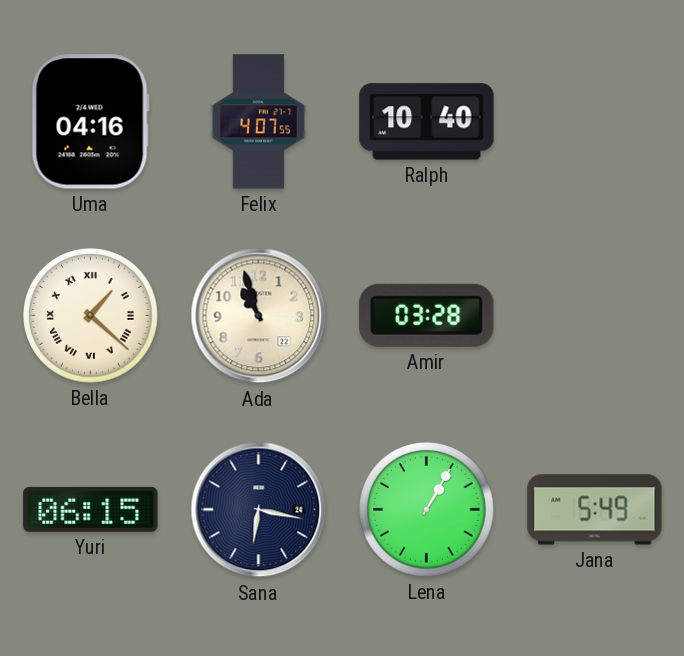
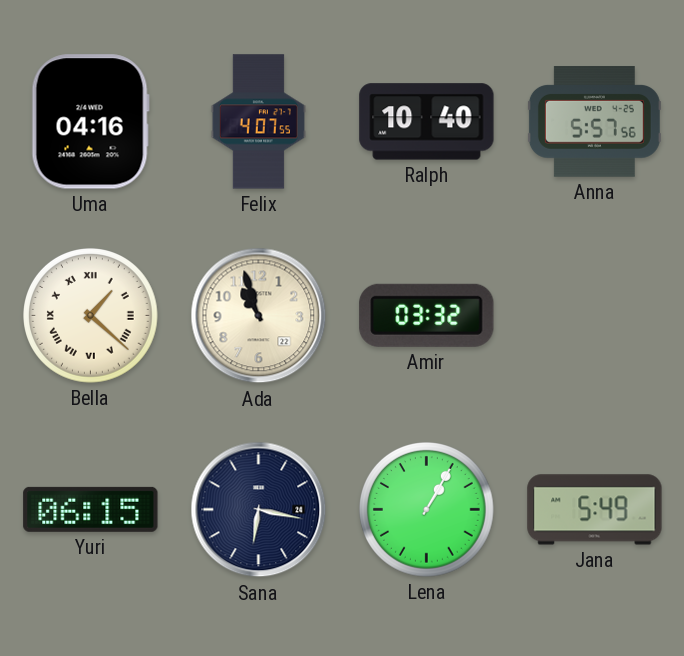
Anna: none -> 5:57
Amir: 03:28 -> 03:32
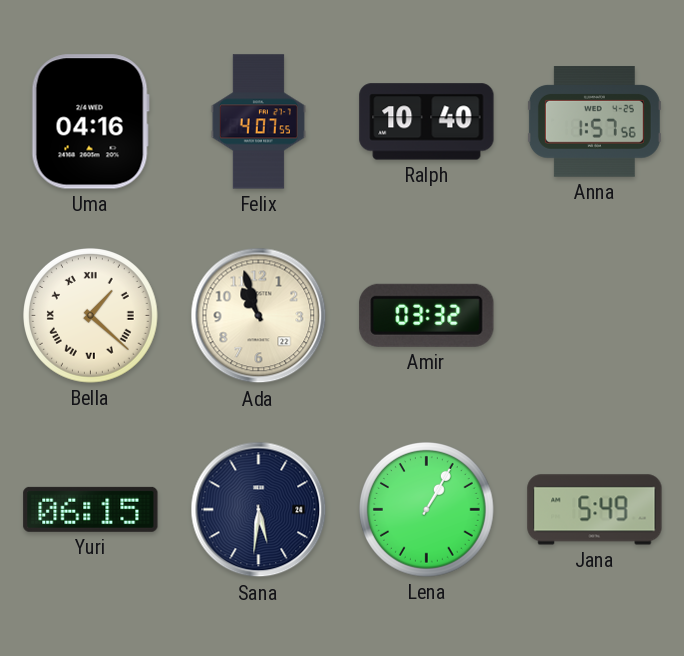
Anna: 5:57 -> 1:57
Sana: 6:17 -> 5:31
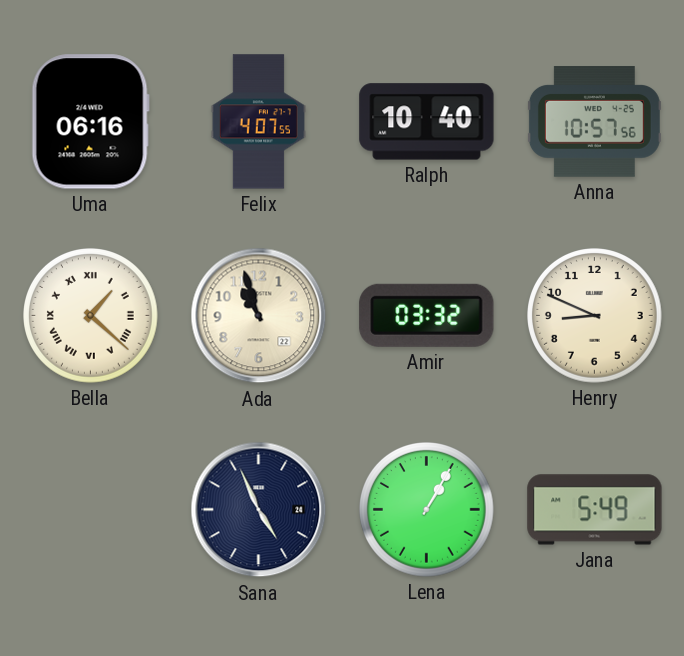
Uma: 04:16 -> 06:16
Anna: 1:57 -> 10:57
Henry: none -> 8:49
Yuri: 06:15 -> none
Sana: 5:31 -> 4:56
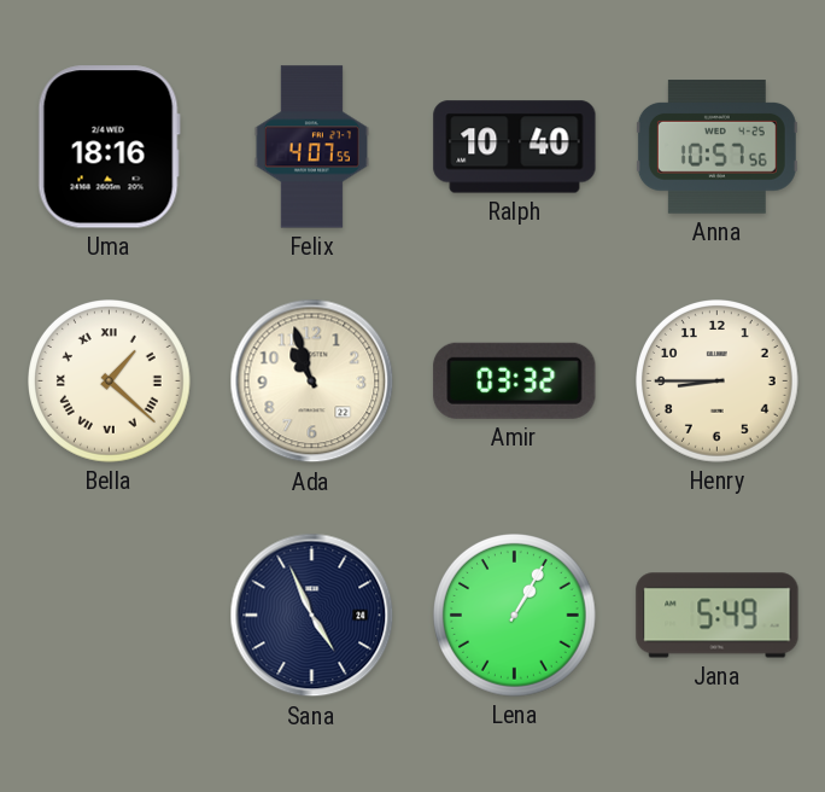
Uma: 06:16 -> 18:16
Henry: 8:49 -> 8:45
